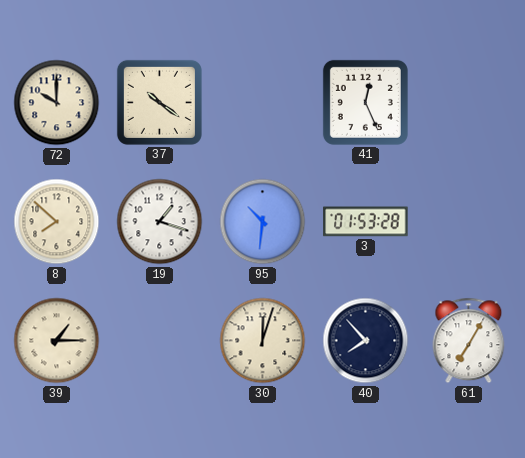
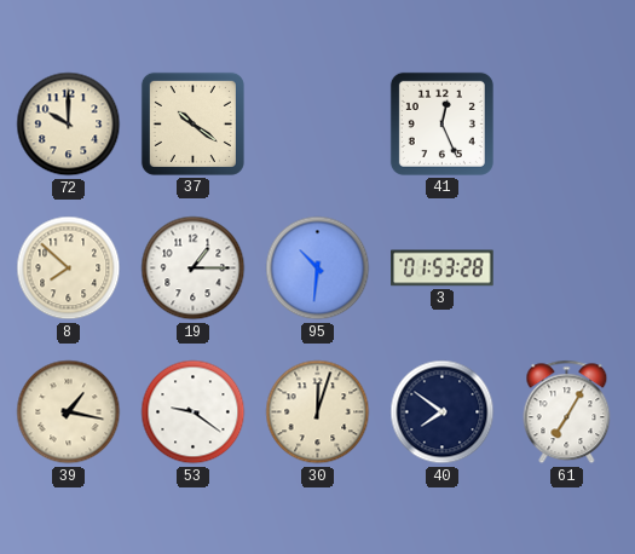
19: 1:18 -> 1:15
39: 1:15 -> 1:17
53: none -> 9:21
40: 7:53 -> 7:51
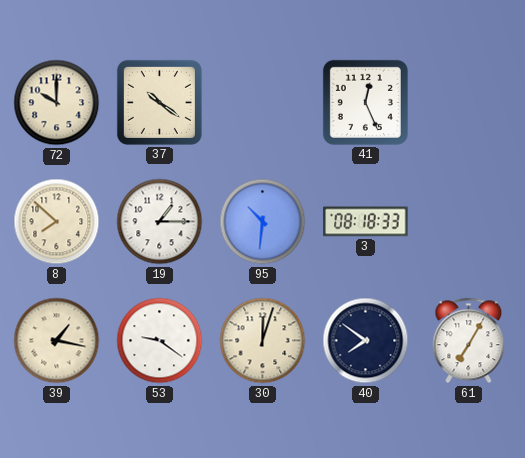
3: 01:53 -> 08:18
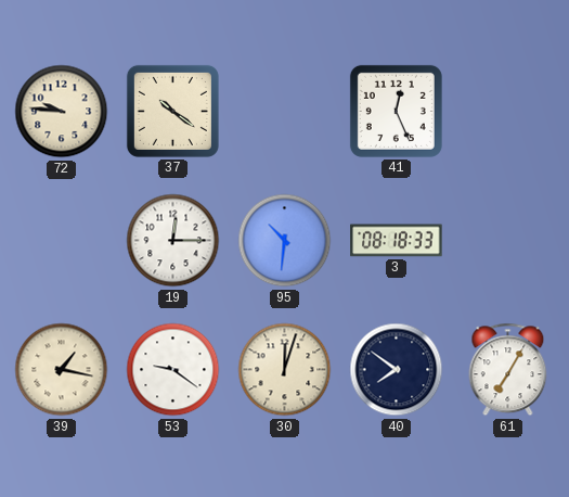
72: 10:00 -> 9:46
8: 7:52 -> none
19: 1:15 -> 12:15
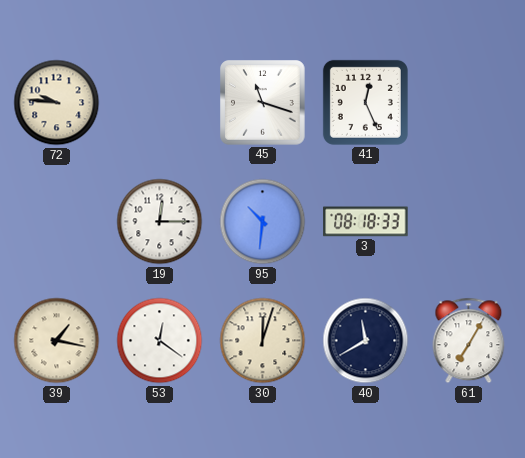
37: 10:21 -> none
45: none -> 11:18
53: 9:21 -> 12:21
40: 7:51 -> 11:40
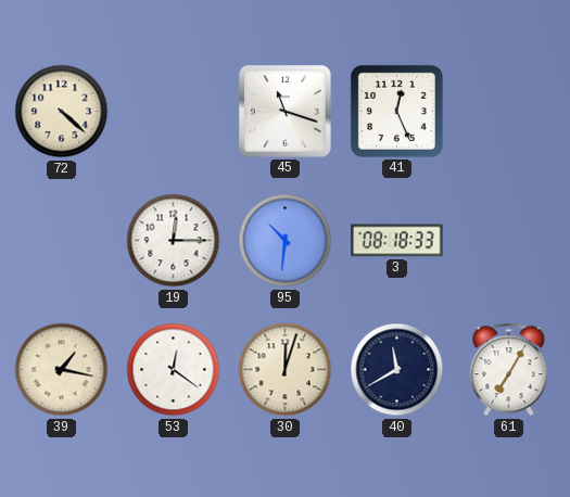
72: 9:46 -> 4:22
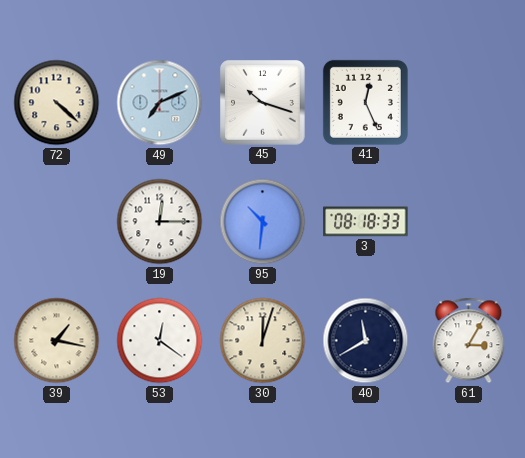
49: none -> 7:11
45: 11:18 -> 10:18
61: 7:05 -> 3:05
